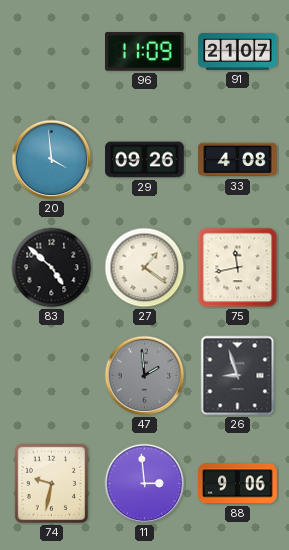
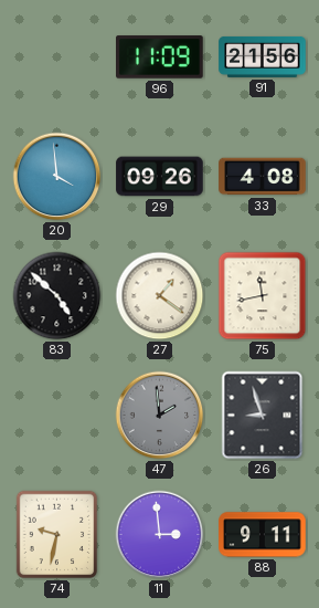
91: 21:07 -> 21:56
88: 9:06 -> 9:11
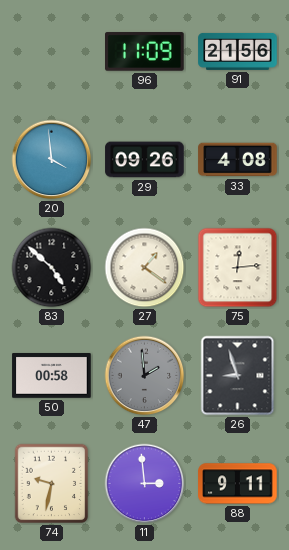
75: 11:43 -> 12:14
50: none -> 00:58
